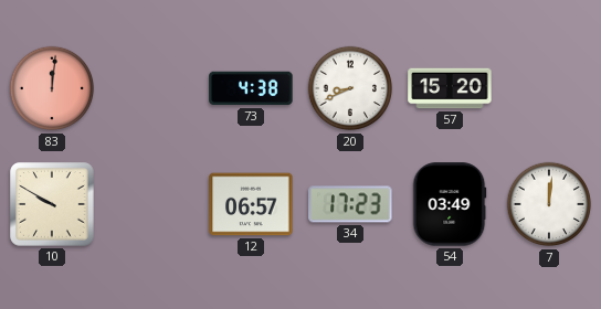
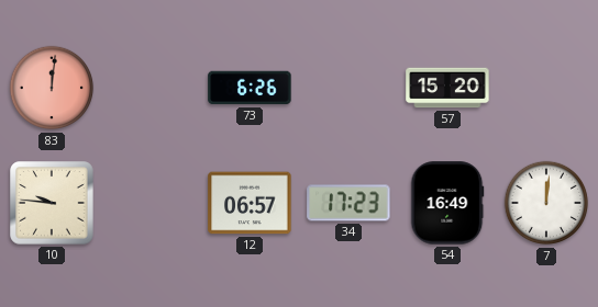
73: 4:38 -> 6:26
20: 8:41 -> none
10: 9:50 -> 9:46
54: 03:49 -> 16:49
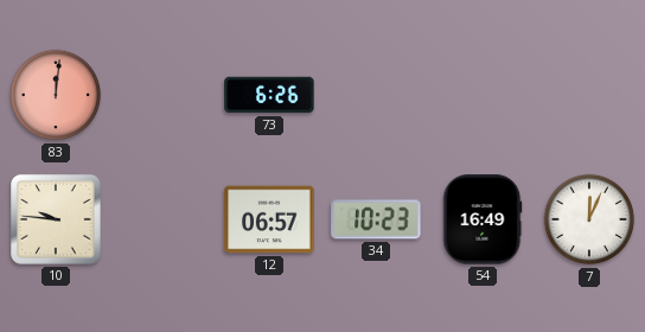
57: 15:20 -> none
34: 17:23 -> 10:23
7: 12:01 -> 12:04
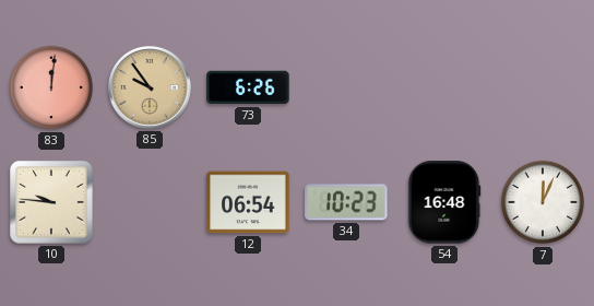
85: none -> 9:54
12: 06:57 -> 06:54
54: 16:49 -> 16:48
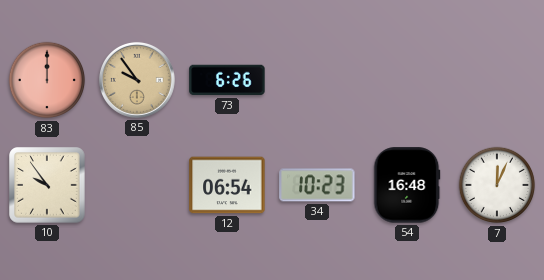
83: 12:01 -> 12:00
10: 9:46 -> 9:54
